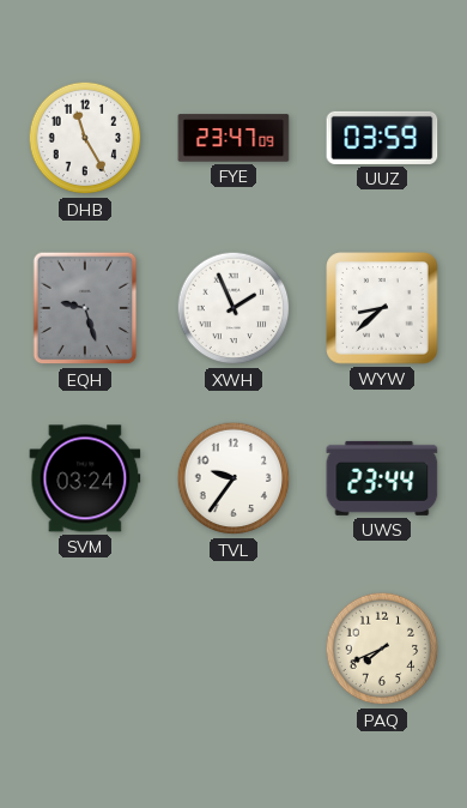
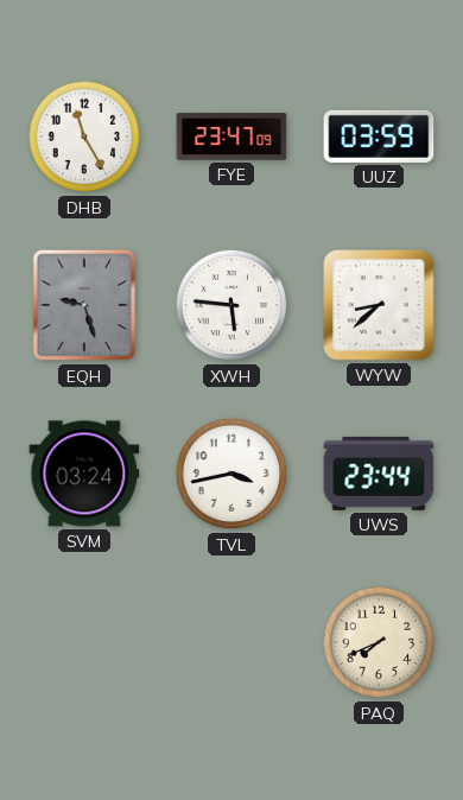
XWH: 1:56 -> 5:46
TVL: 9:36 -> 3:43
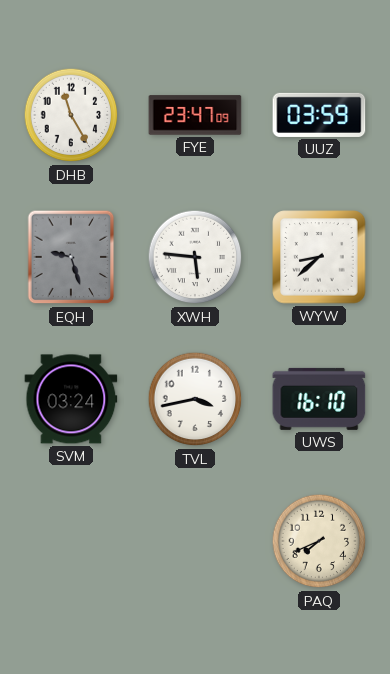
UWS: 23:44 -> 16:10
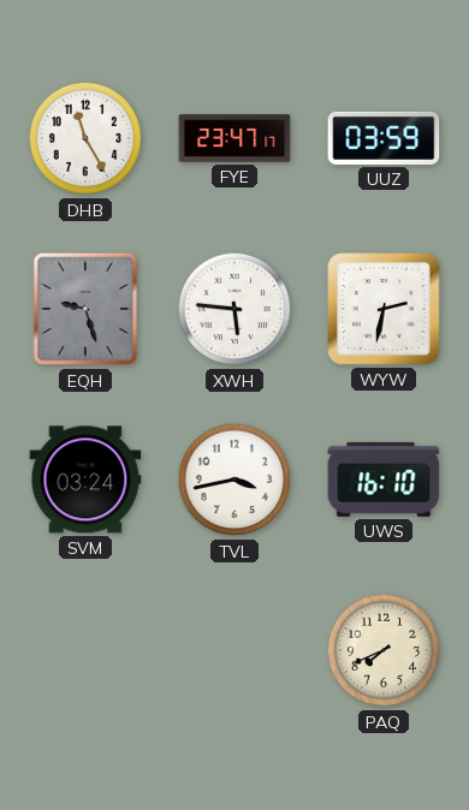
FYE: 23:47:09 -> 23:47:17
WYW: 8:38 -> 2:32
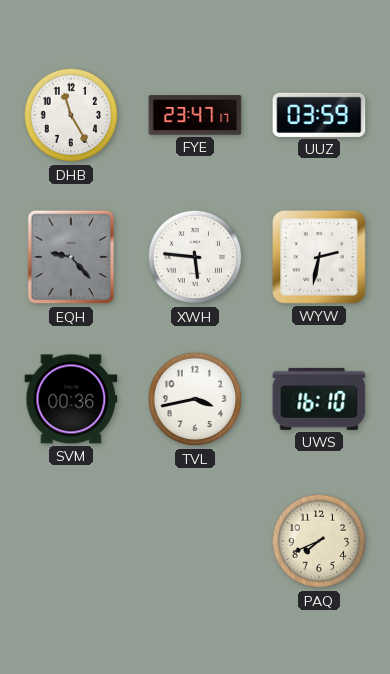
EQH: 9:27 -> 9:23
SVM: 03:24 -> 00:36
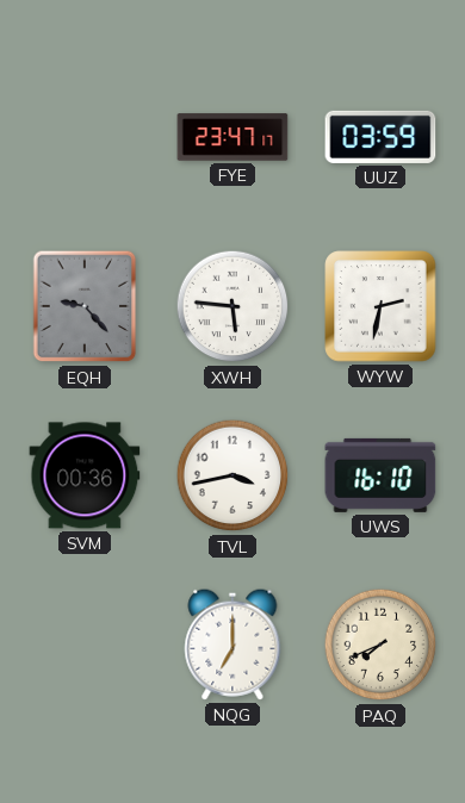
DHB: 11:25 -> none
NQG: none -> 7:00
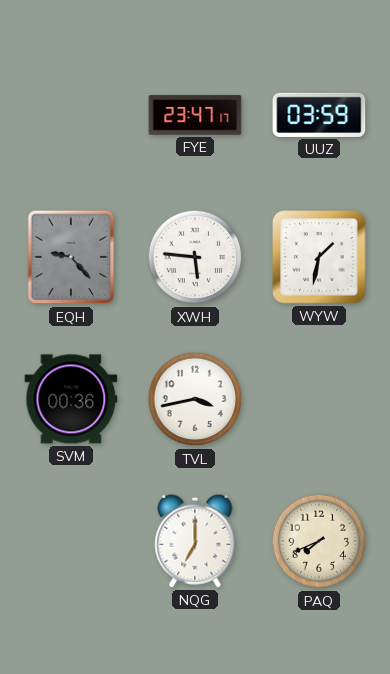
WYW: 2:32 -> 1:32
UWS: 16:10 -> none
